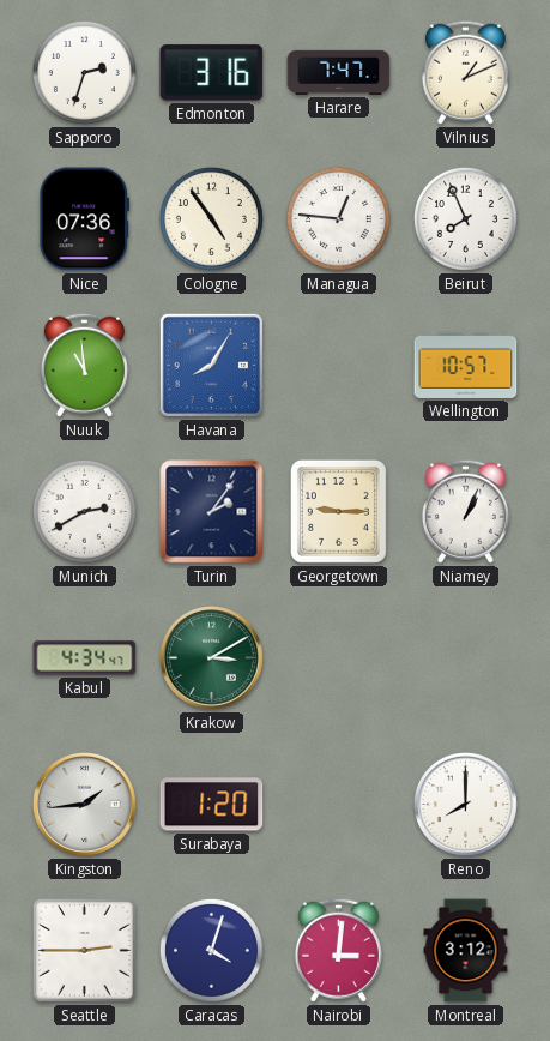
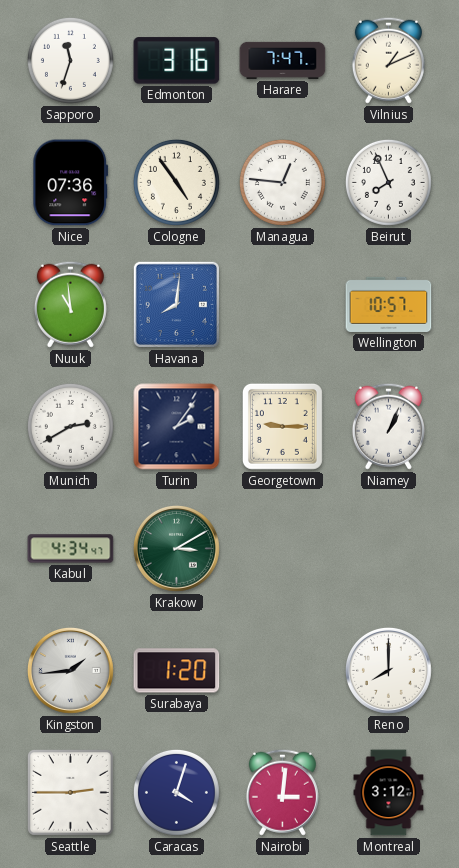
Sapporo: 2:33 -> 11:33
Havana: 8:05 -> 8:01
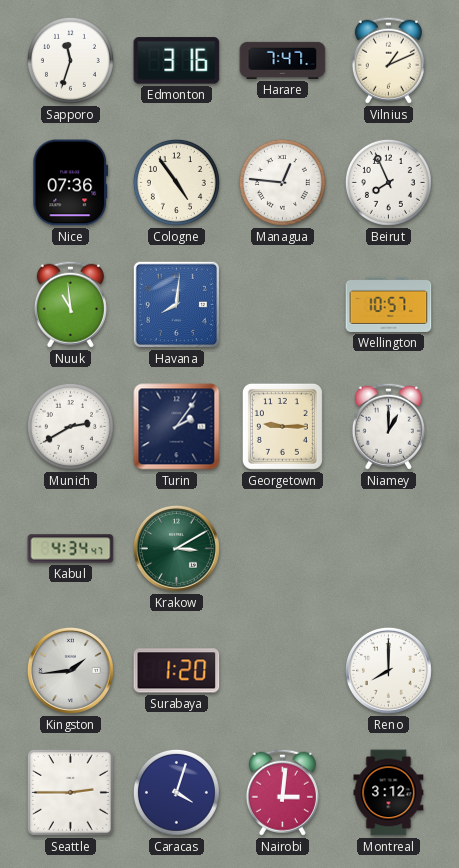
Niamey: 1:04 -> 1:00
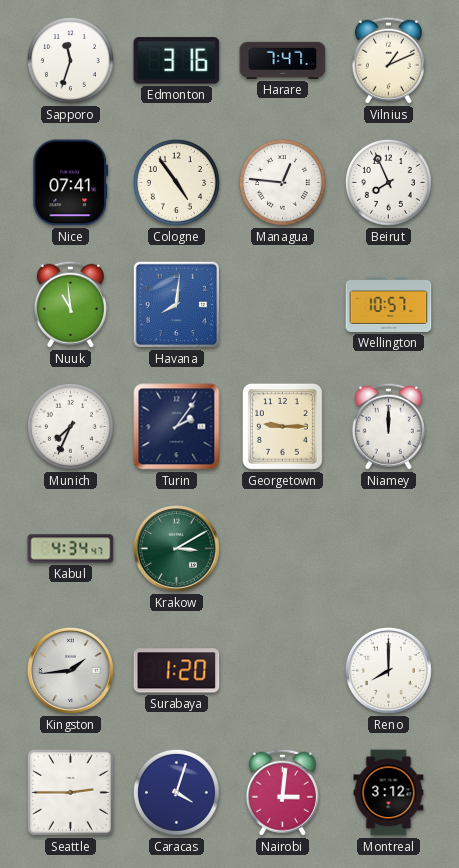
Nice: 07:36 -> 07:41
Munich: 2:40 -> 7:34
Niamey: 1:00 -> 12:00
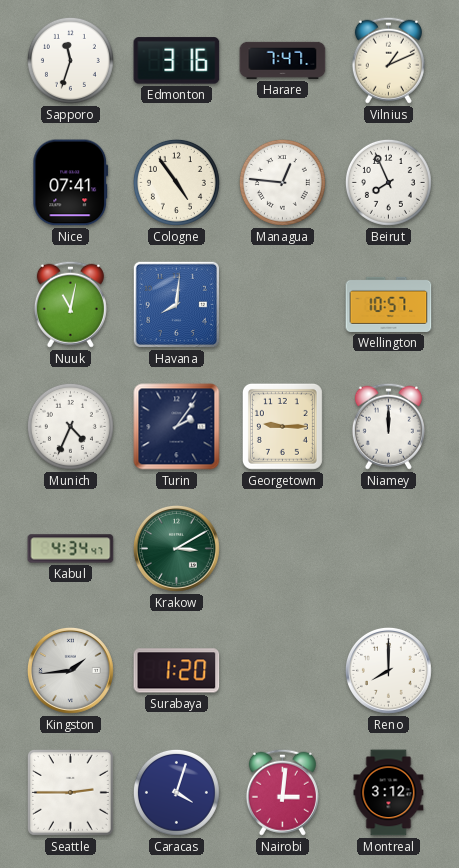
Nuuk: 10:59 -> 11:02
Munich: 7:34 -> 4:34
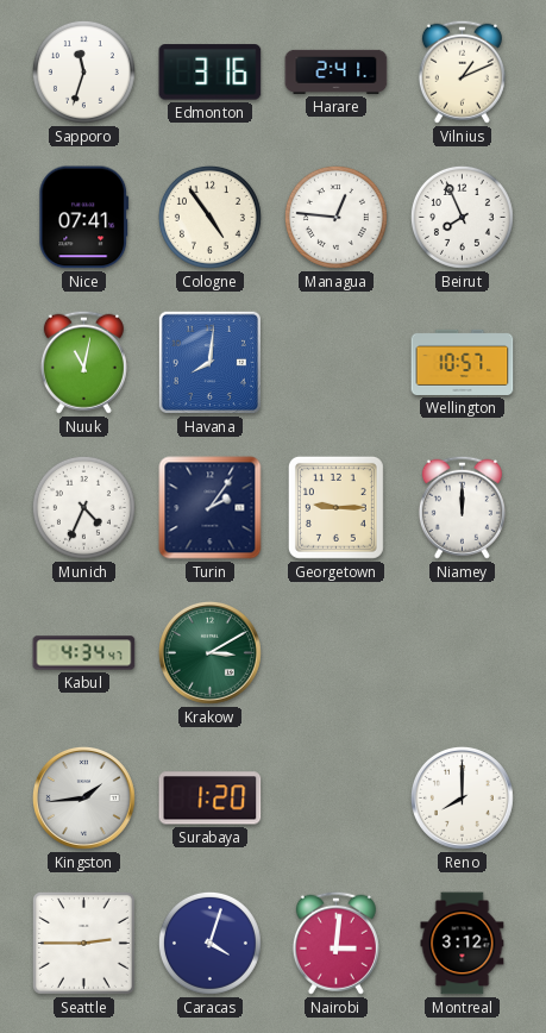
Harare: 7:47 -> 2:41
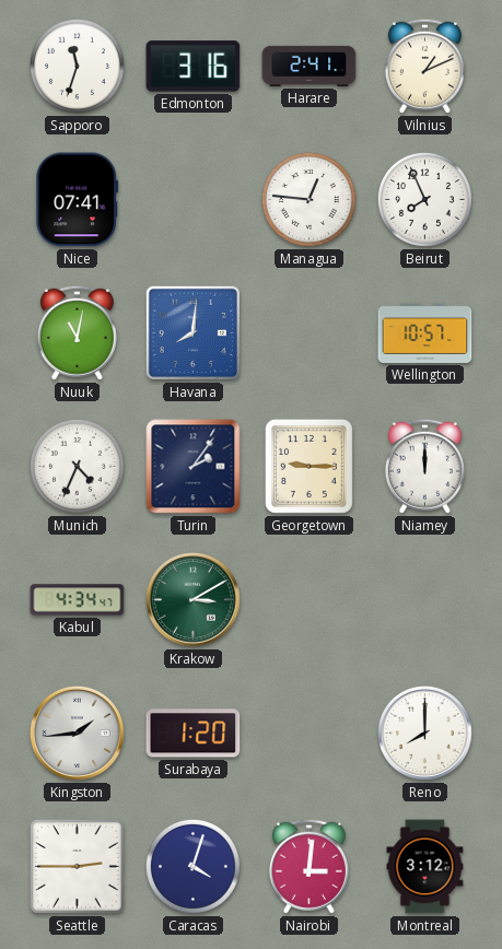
Cologne: 4:54 -> none
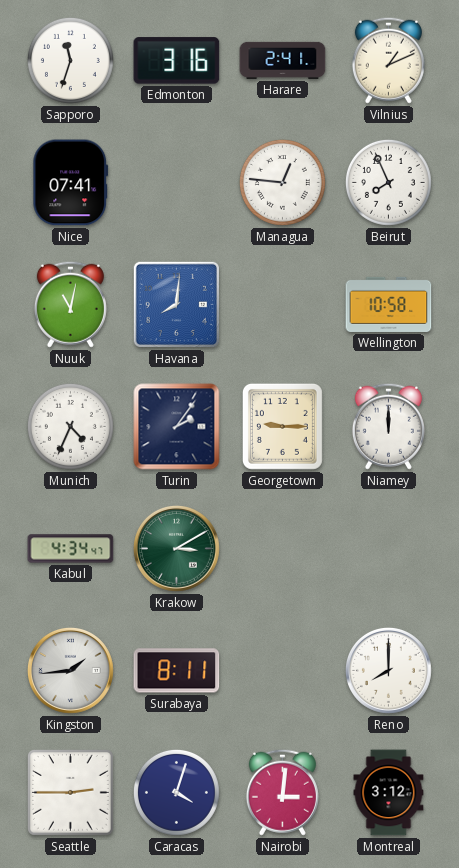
Wellington: 10:57 -> 10:58
Surabaya: 1:20 -> 8:11
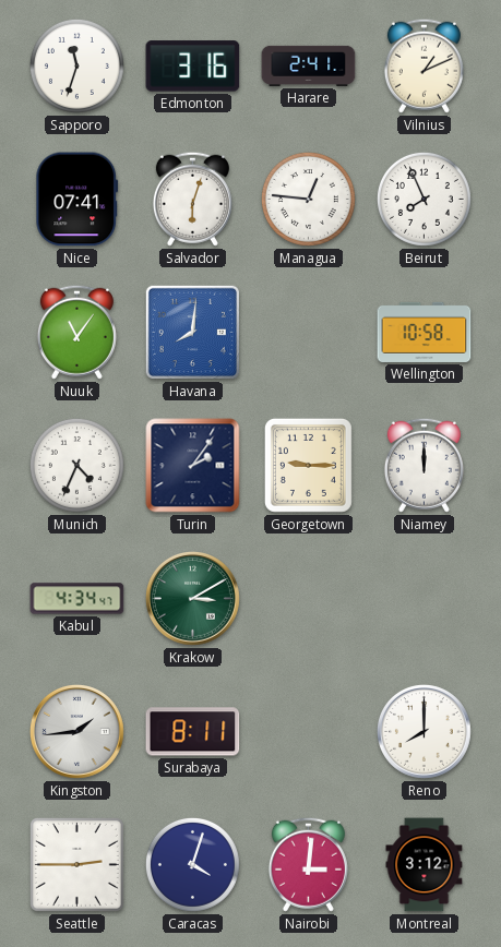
Salvador: none -> 6:03
Nuuk: 11:02 -> 11:06
